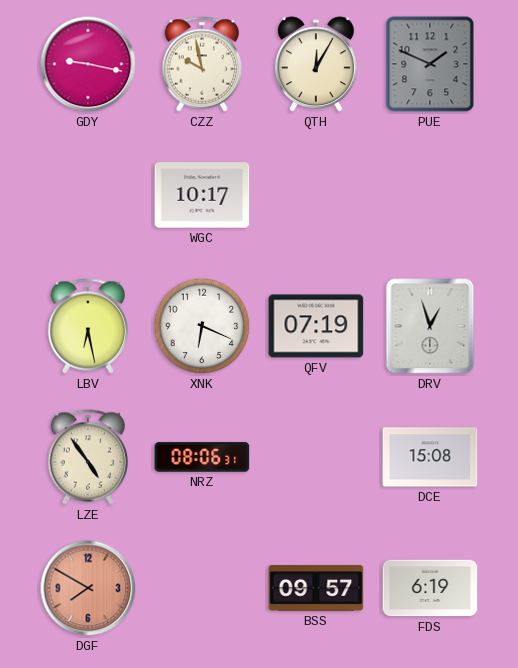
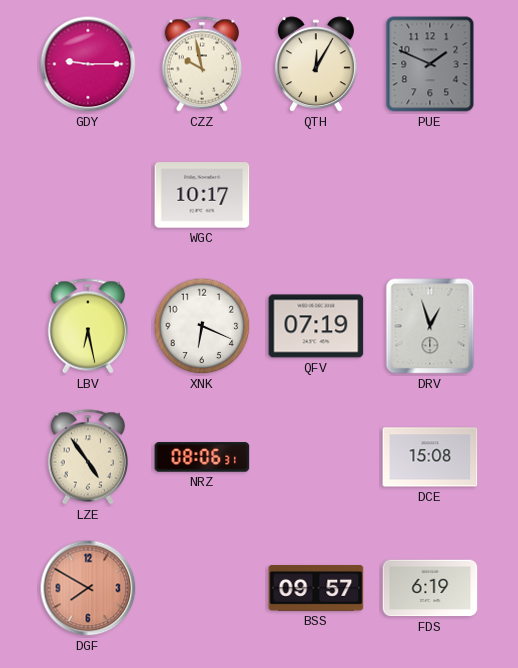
GDY: 9:17 -> 9:15
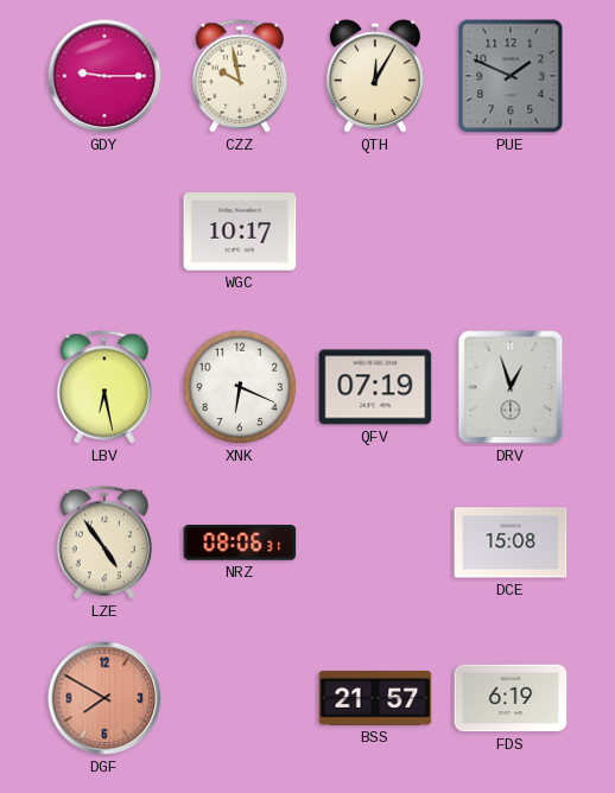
BSS: 09:57 -> 21:57
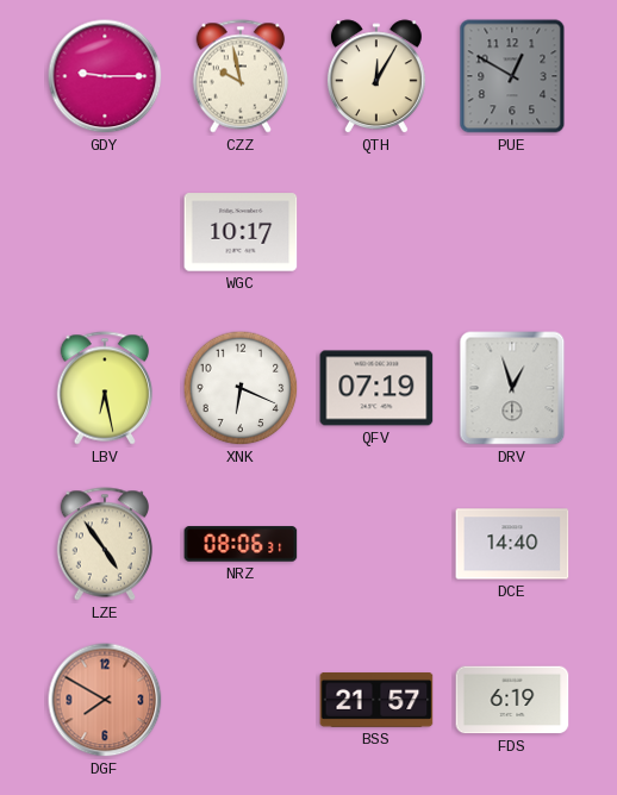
PUE: 1:49 -> 12:50
DCE: 15:08 -> 14:40
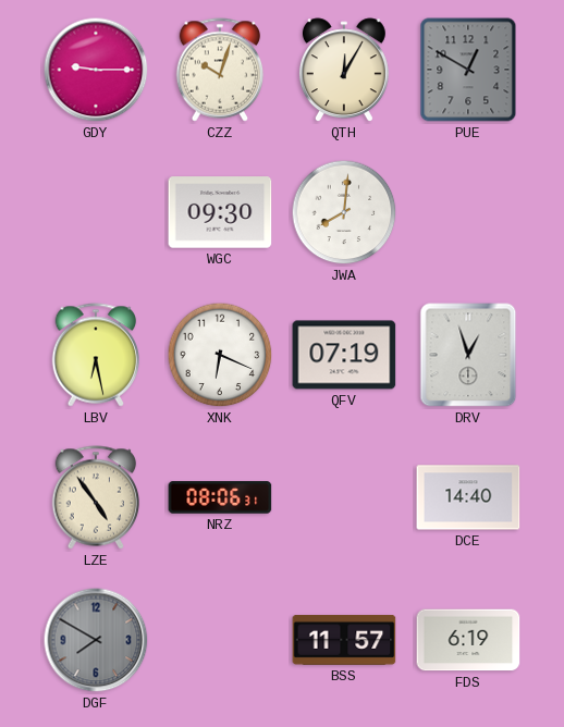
CZZ: 9:58 -> 10:03
WGC: 10:17 -> 09:30
JWA: none -> 8:01
DGF dial: salmon -> grey
BSS: 21:57 -> 11:57
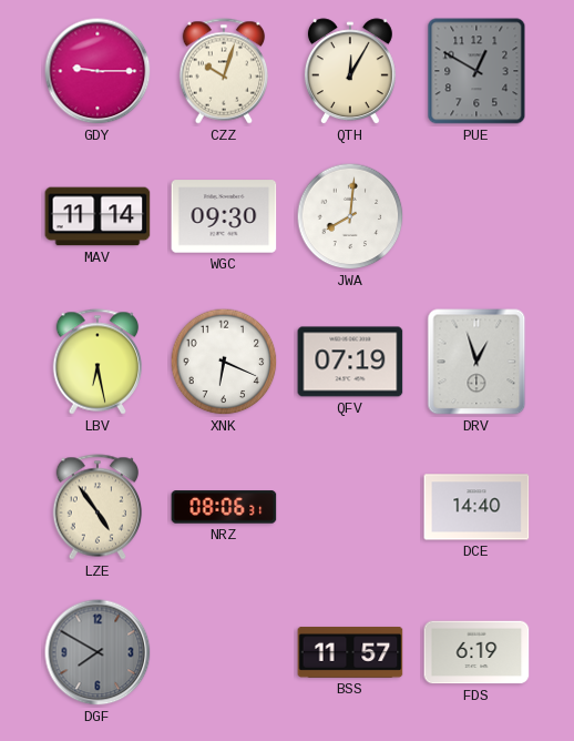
MAV: none -> 11:14
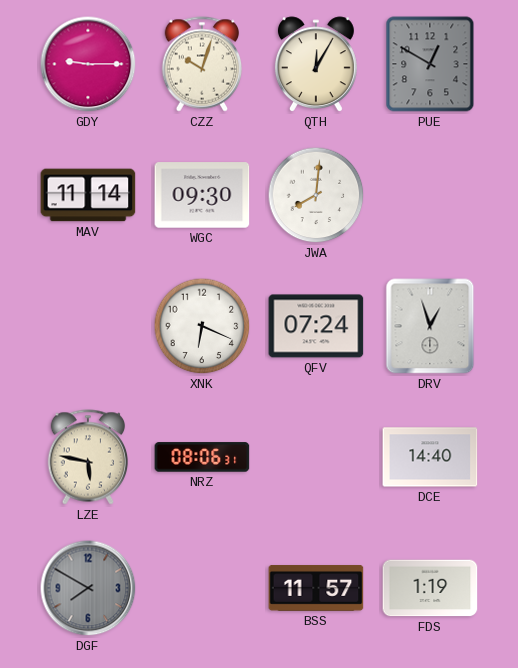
LBV: 6:28 -> none
QFV: 07:19 -> 07:24
LZE: 4:54 -> 5:47
FDS: 6:19 -> 1:19
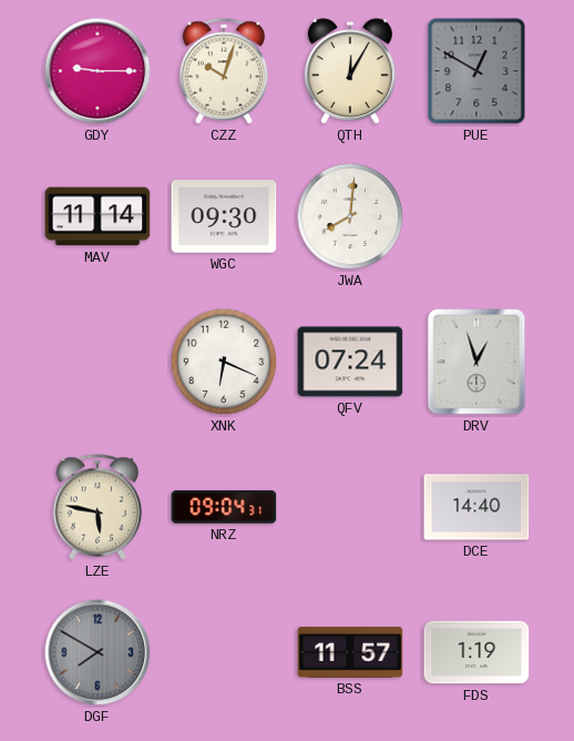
NRZ: 08:06 -> 09:04
